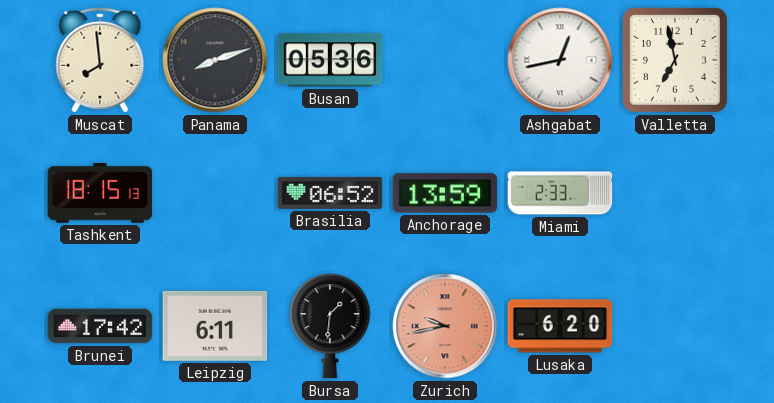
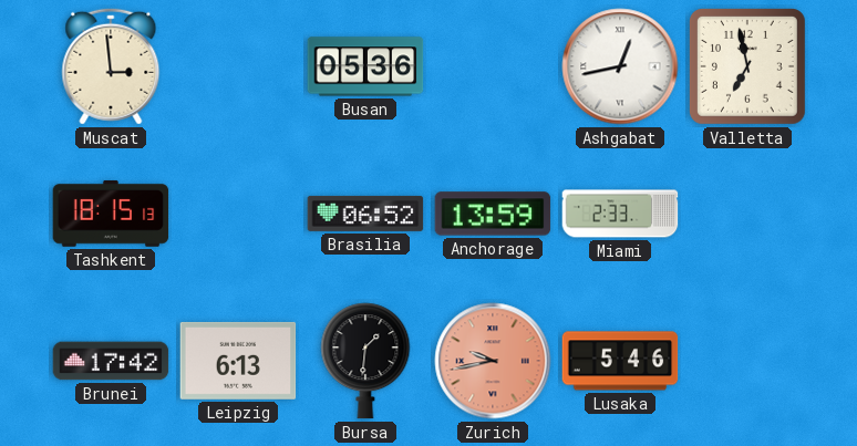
Muscat: 7:59 -> 2:59
Panama: 8:12 -> none
Leipzig: 6:11 -> 6:13
Lusaka: 6:20 -> 5:46
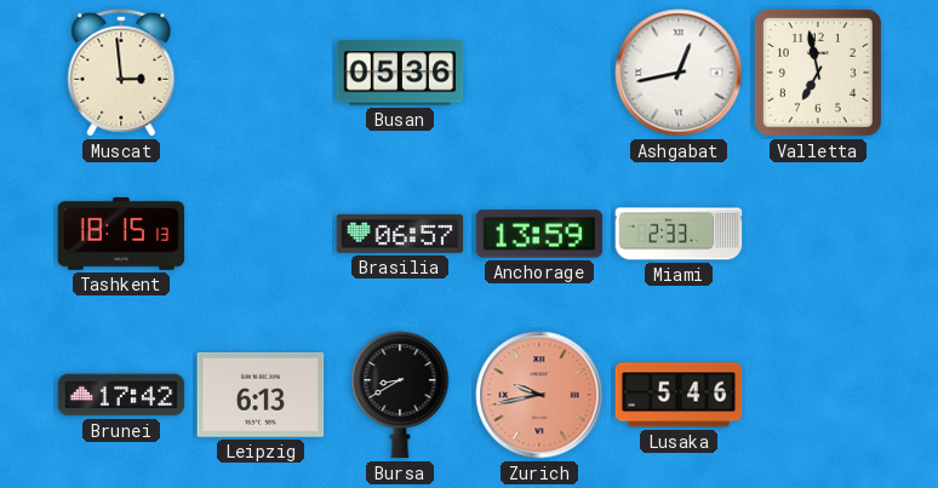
Brasilia: 06:52 -> 06:57
Bursa: 1:31 -> 8:40
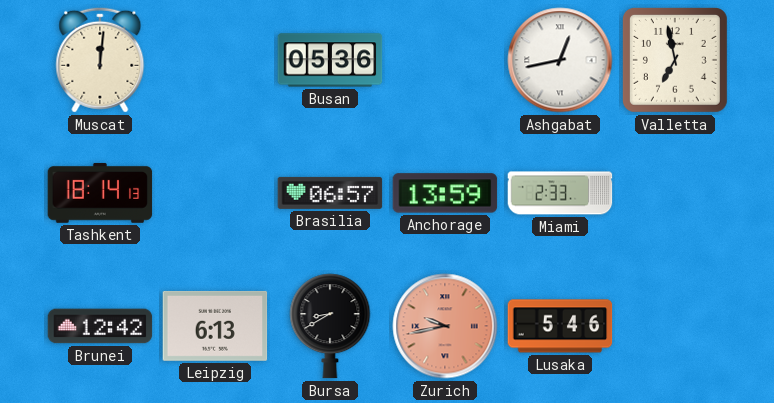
Muscat: 2:59 -> 12:01
Tashkent: 18:15 -> 18:14
Brunei: 17:42 -> 12:42
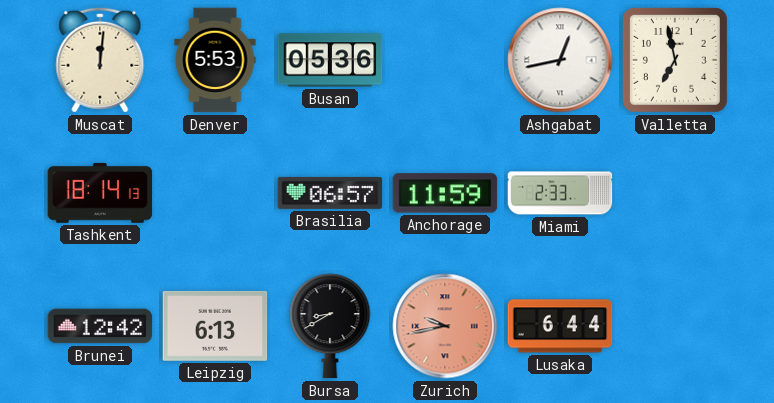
Denver: none -> 5:53
Anchorage: 13:59 -> 11:59
Lusaka: 5:46 -> 6:44
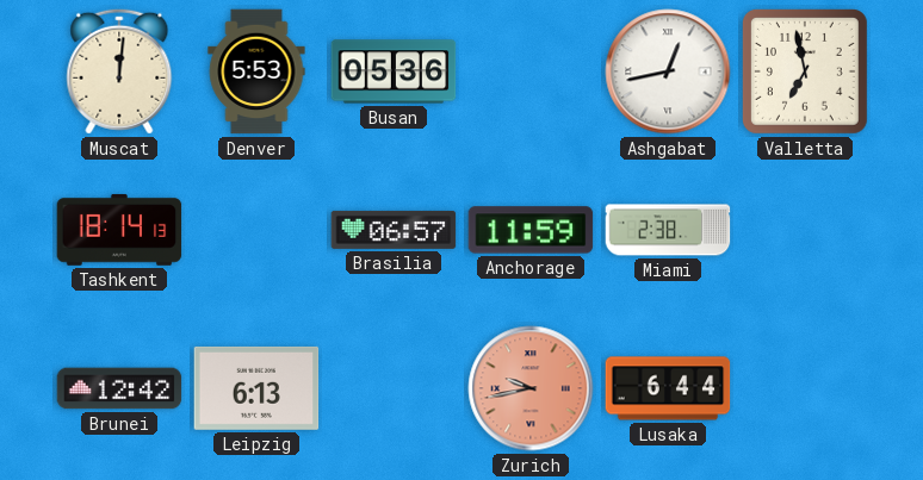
Miami: 2:33 -> 2:38
Bursa: 8:40 -> none
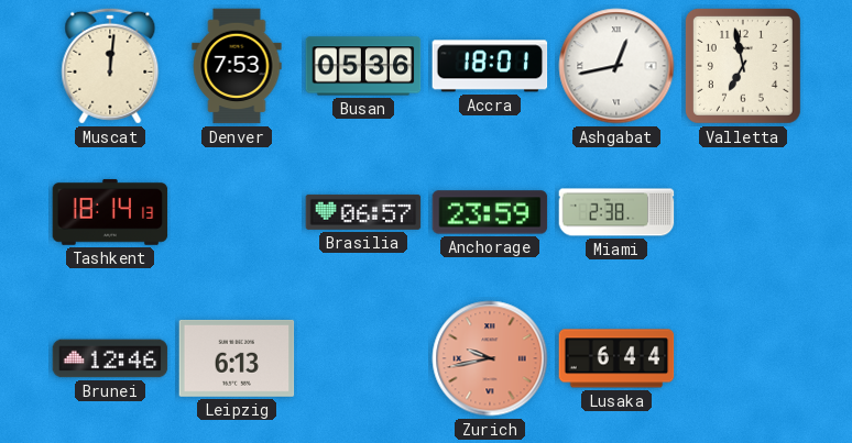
Denver: 5:53 -> 7:53
Accra: none -> 18:01
Anchorage: 11:59 -> 23:59
Brunei: 12:42 -> 12:46
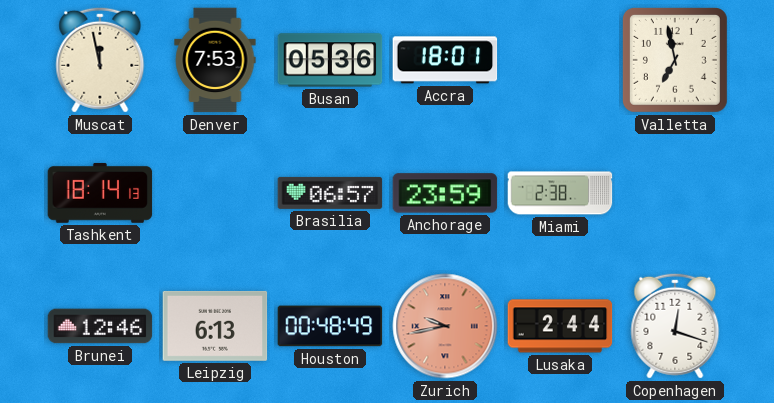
Muscat: 12:01 -> 11:58
Ashgabat: 12:43 -> none
Houston: none -> 00:48
Lusaka: 6:44 -> 2:44
Copenhagen: none -> 12:18
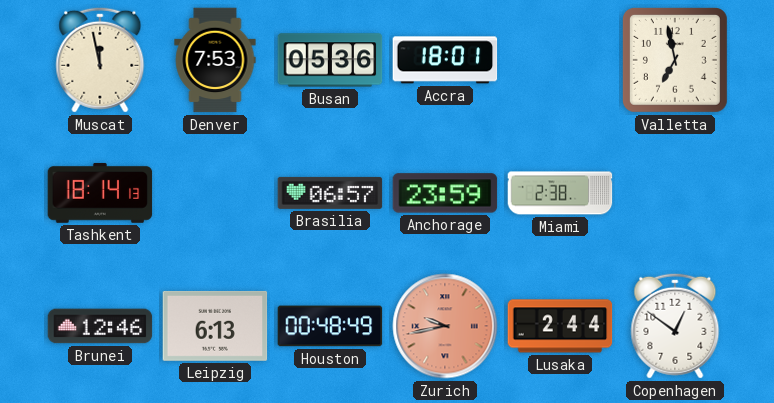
Copenhagen: 12:18 -> 12:51
